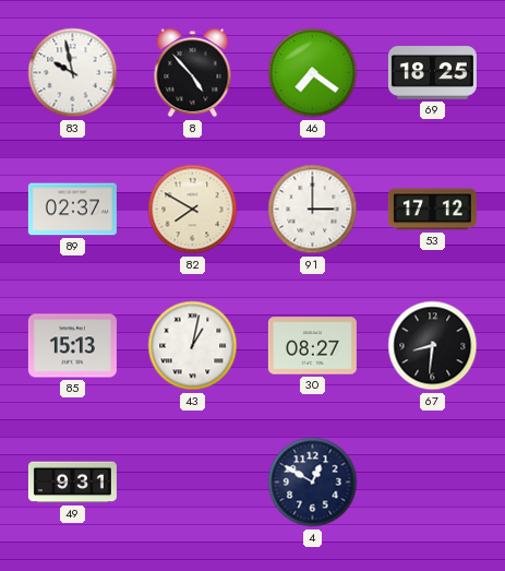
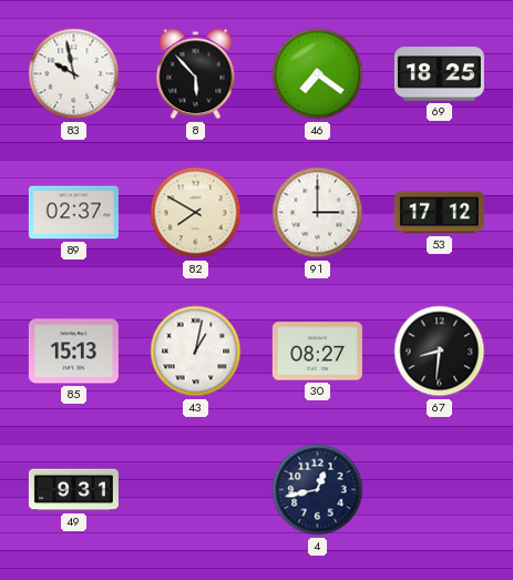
8: 4:53 -> 5:53
4: 12:50 -> 12:43
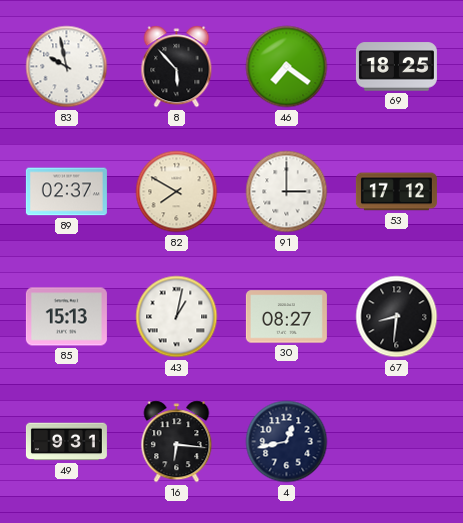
16: none -> 6:16
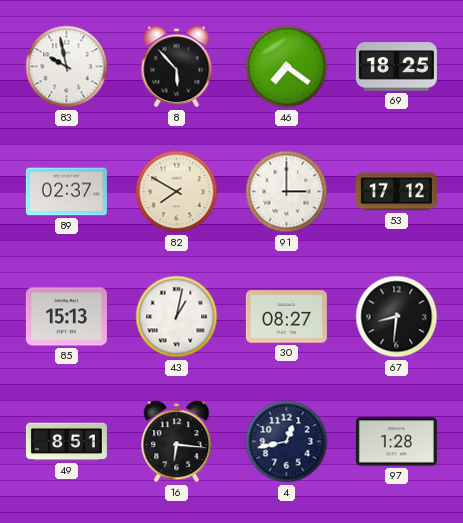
49: 9:31 -> 8:51
97: none -> 1:28
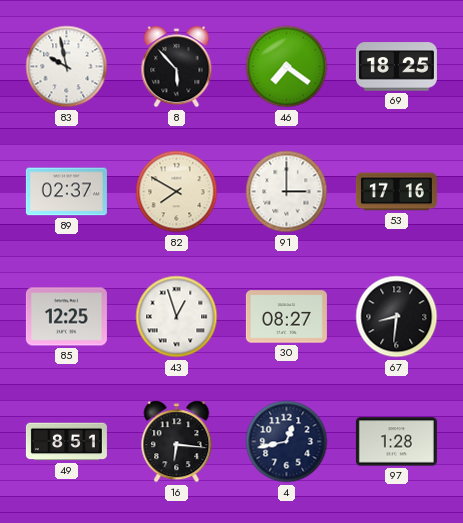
53: 17:12 -> 17:16
85: 15:13 -> 12:25
43: 1:02 -> 12:57
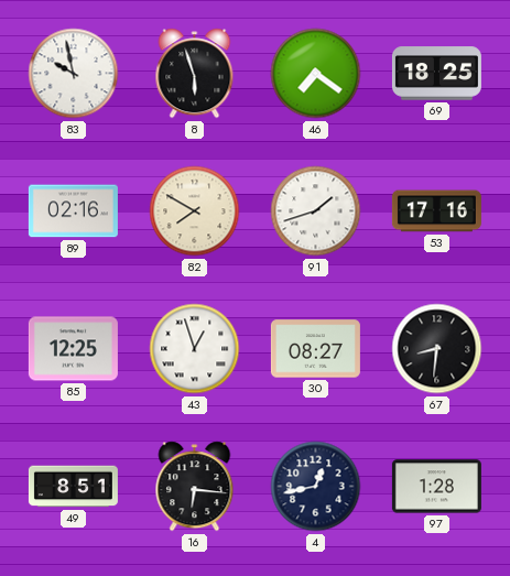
8: 5:53 -> 5:57
89: 02:37 -> 02:16
91: 3:00 -> 1:42
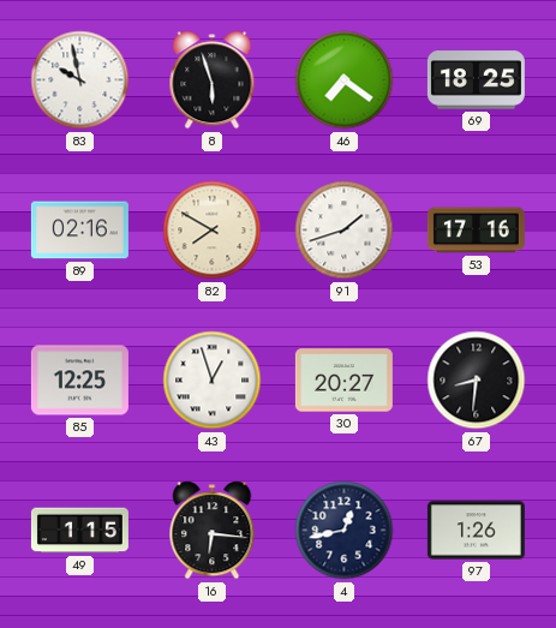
30: 08:27 -> 20:27
49: 8:51 -> 1:15
97: 1:28 -> 1:26
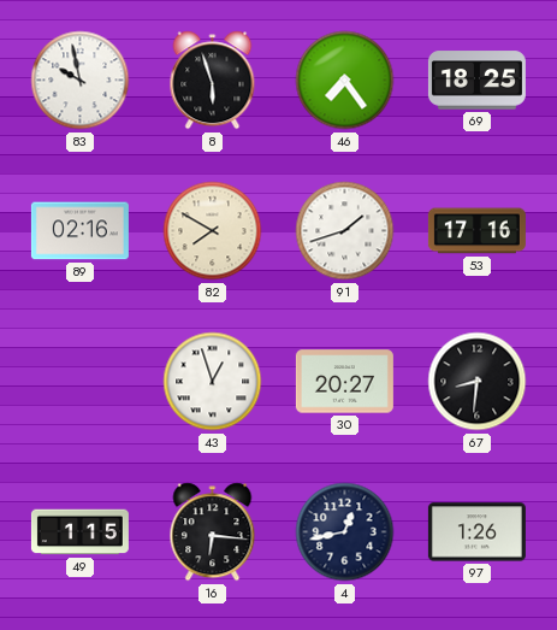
46: 7:21 -> 7:24
85: 12:25 -> none
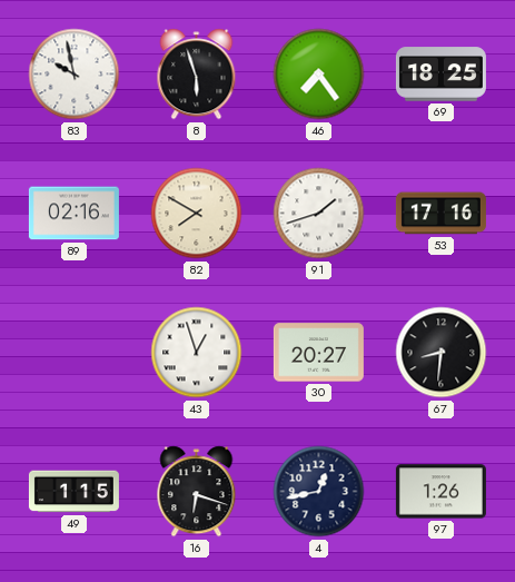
16: 6:16 -> 6:18
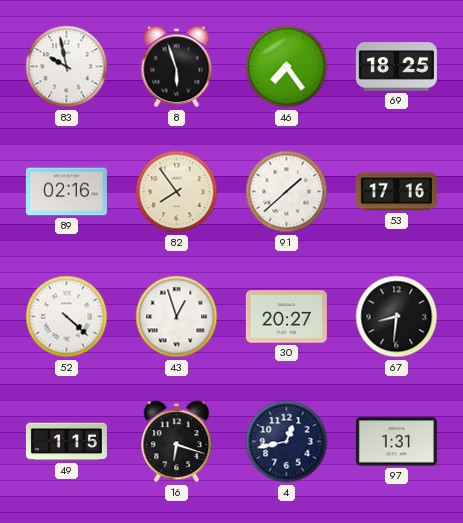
82: 7:50 -> 7:54
91: 1:42 -> 1:38
52: none -> 4:22
97: 1:26 -> 1:31
